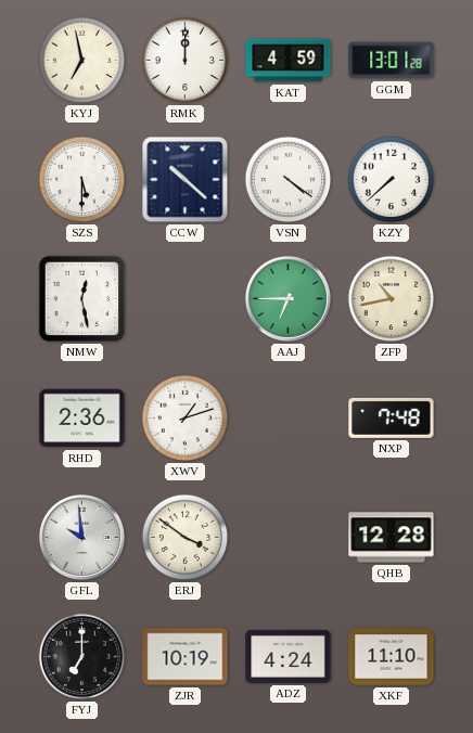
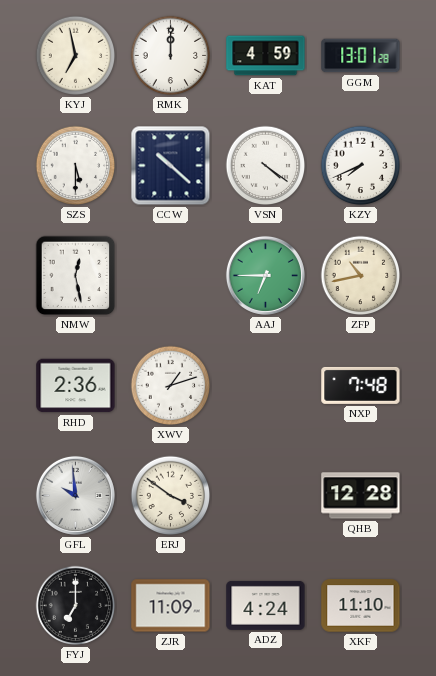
KZY: 7:38 -> 7:41
ZJR: 10:19 -> 11:09
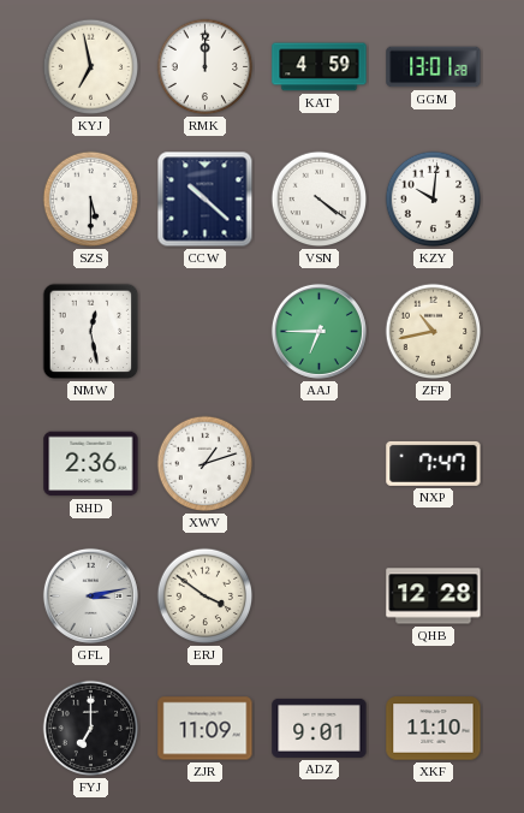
KZY: 7:41 -> 10:01
NXP: 7:48 -> 7:47
GFL: 9:59 -> 3:13
ADZ: 4:24 -> 9:01
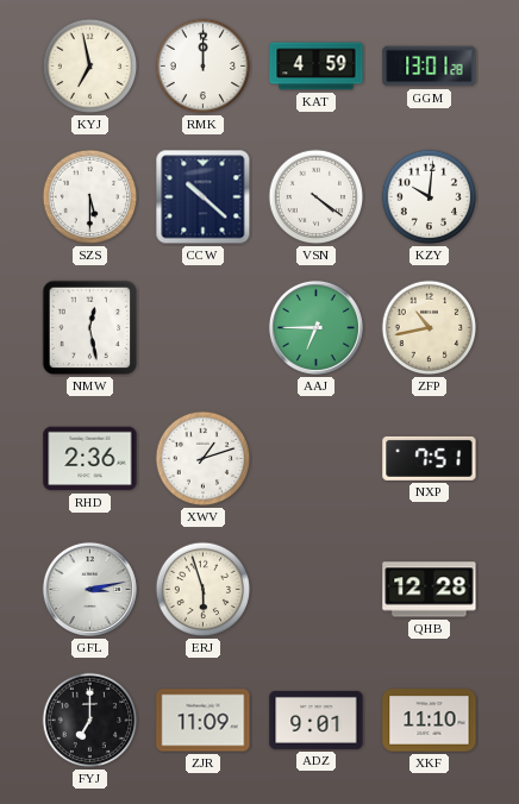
NXP: 7:47 -> 7:51
ERJ: 3:51 -> 5:57
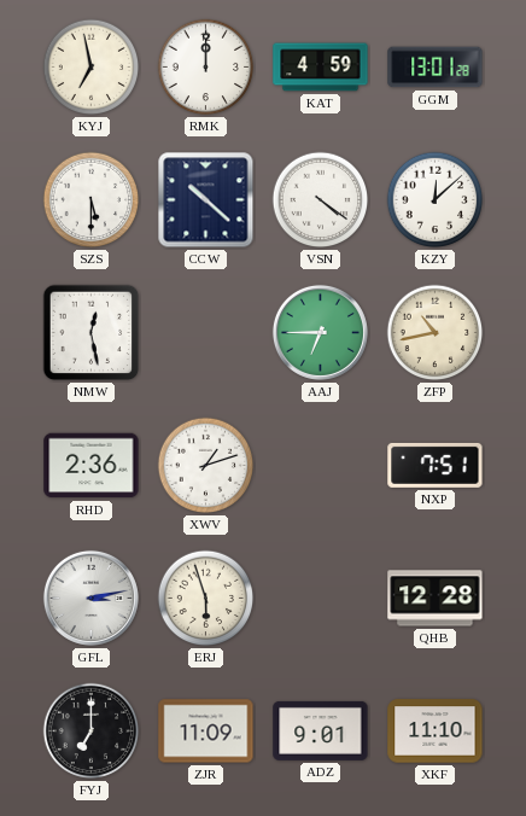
KZY: 10:01 -> 12:08
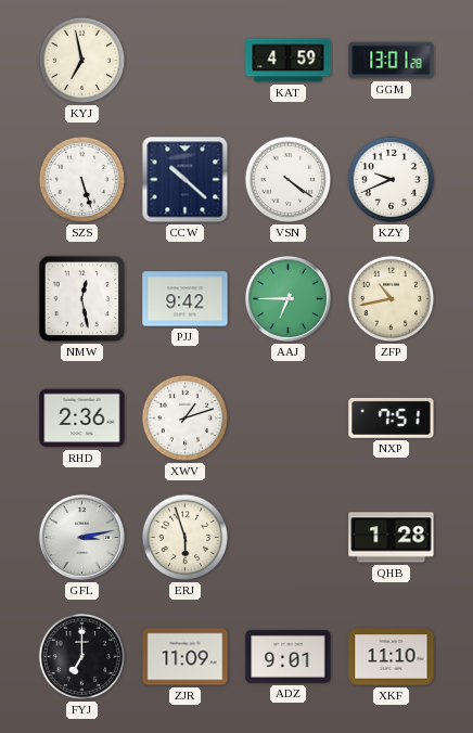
RMK: 12:00 -> none
SZS: 5:30 -> 5:27
KZY: 12:08 -> 9:41
PJJ: none -> 9:42
QHB: 12:28 -> 1:28
